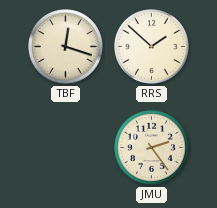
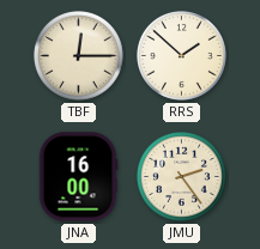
TBF: 12:18 -> 12:15
JNA: none -> 16:00
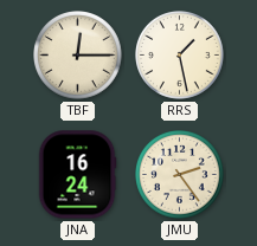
RRS: 1:52 -> 1:28
JNA: 16:00 -> 16:24
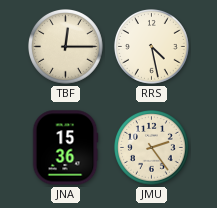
RRS: 1:28 -> 4:28
JNA: 16:24 -> 15:36
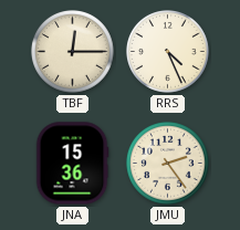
RRS: 4:28 -> 4:26
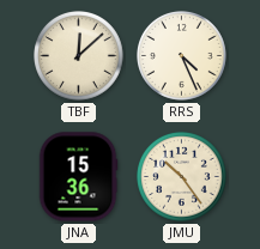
TBF: 12:15 -> 12:08
JMU: 2:24 -> 10:24
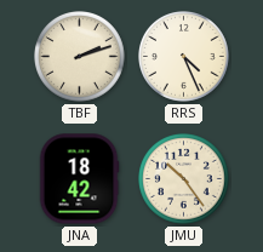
TBF: 12:08 -> 2:12
JNA: 15:36 -> 18:42
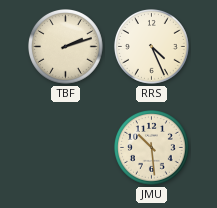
JNA: 18:42 -> none
JMU: 10:24 -> 10:29
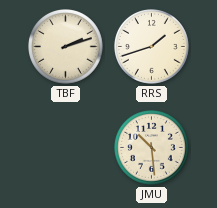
RRS: 4:26 -> 1:42
